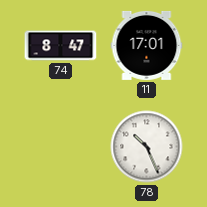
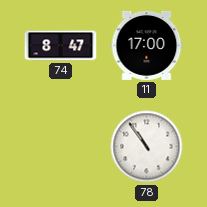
11: 17:01 -> 17:00
78: 10:26 -> 10:54
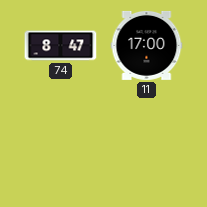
78: 10:54 -> none
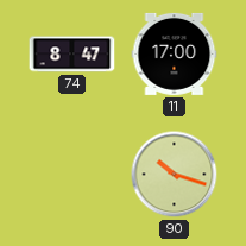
90: none -> 10:18
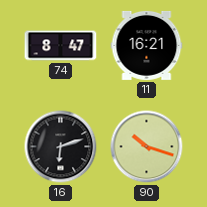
11: 17:00 -> 16:21
16: none -> 6:12
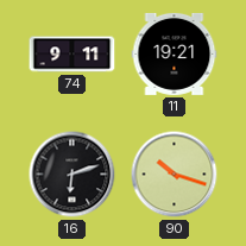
74: 8:47 -> 9:11
11: 16:21 -> 19:21
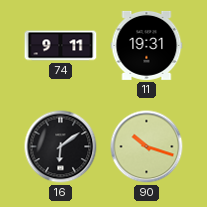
11: 19:21 -> 19:31
16: 6:12 -> 6:09
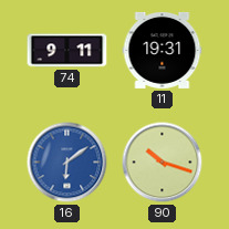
16 dial: black -> blue
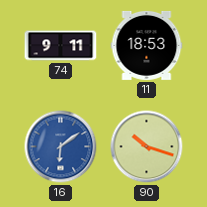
11: 19:31 -> 18:53
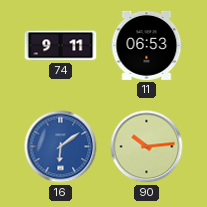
11: 18:53 -> 06:53
90: 10:18 -> 10:14
